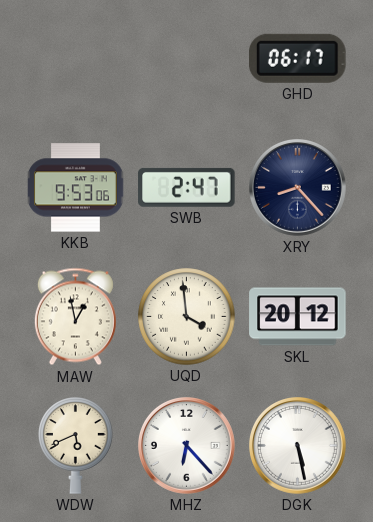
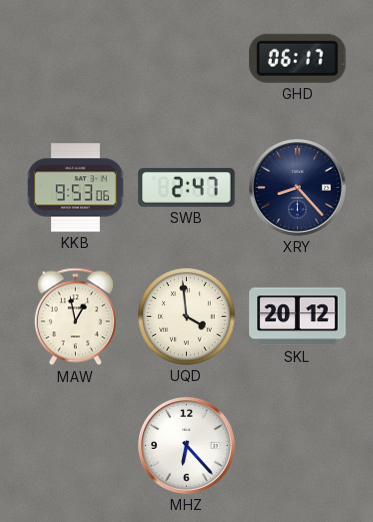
WDW: 5:41 -> none
DGK: 5:28 -> none
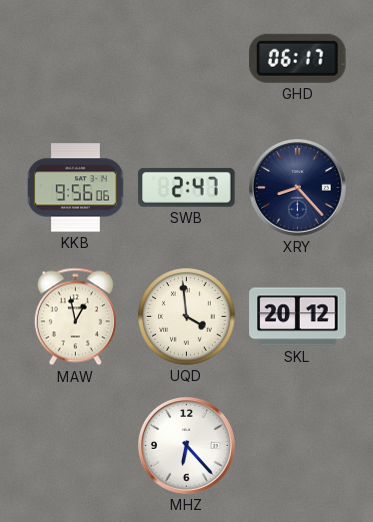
KKB: 9:53 -> 9:56
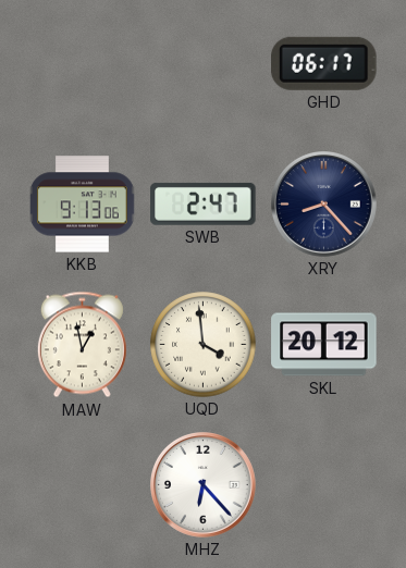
KKB: 9:56 -> 9:13
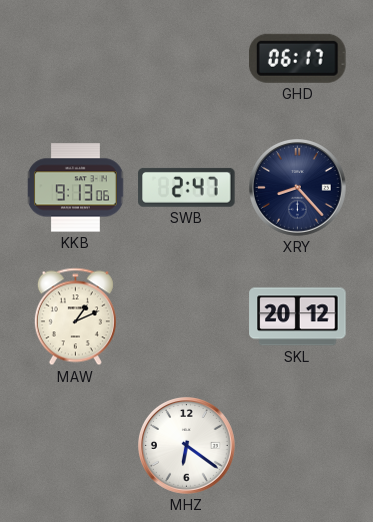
MAW: 12:58 -> 1:11
UQD: 3:59 -> none
MHZ: 6:23 -> 6:21
